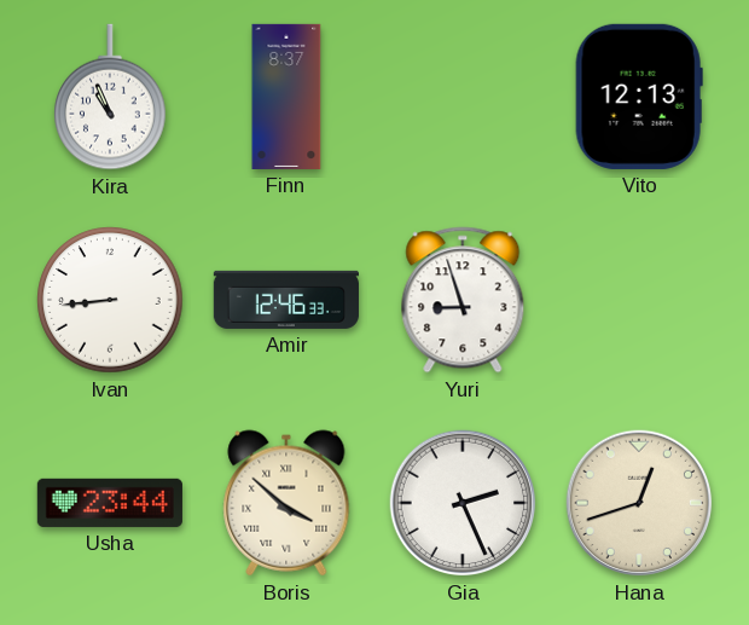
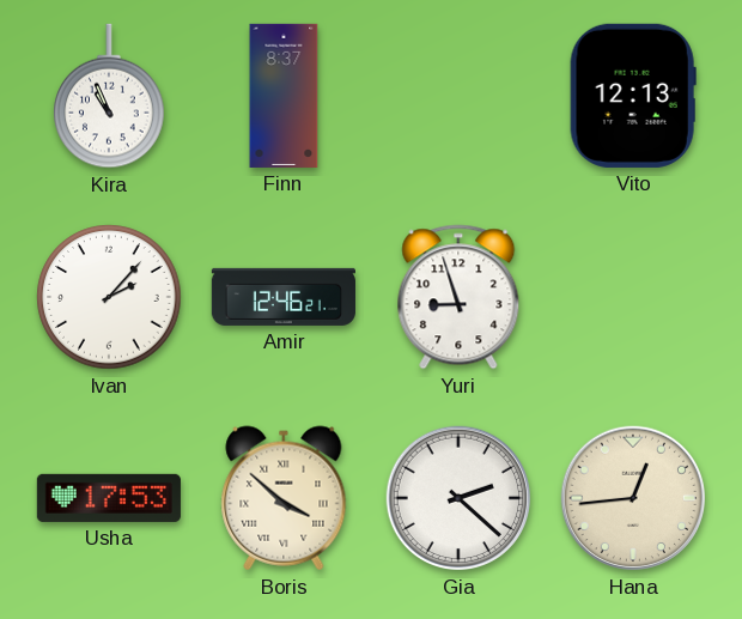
Ivan: 8:44 -> 2:07
Amir: 12:46:33 -> 12:46:21
Usha: 23:44 -> 17:53
Gia: 2:26 -> 2:22
Hana: 12:42 -> 12:44
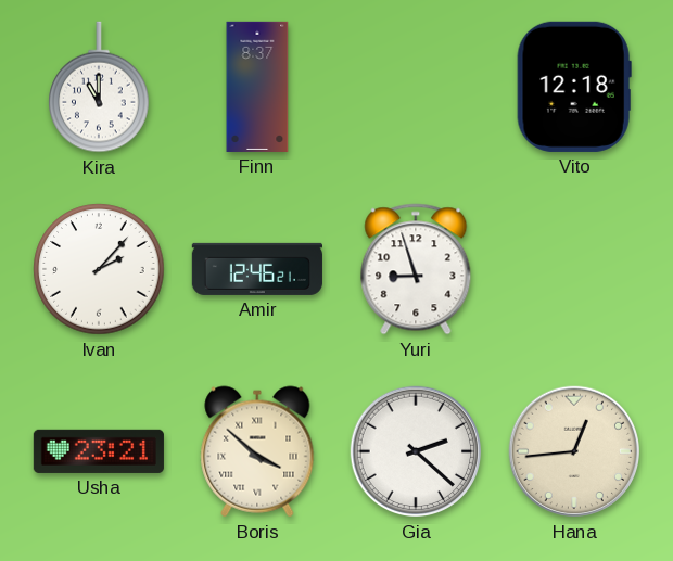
Kira: 10:56 -> 11:00
Vito: 12:13 -> 12:18
Usha: 17:53 -> 23:21
